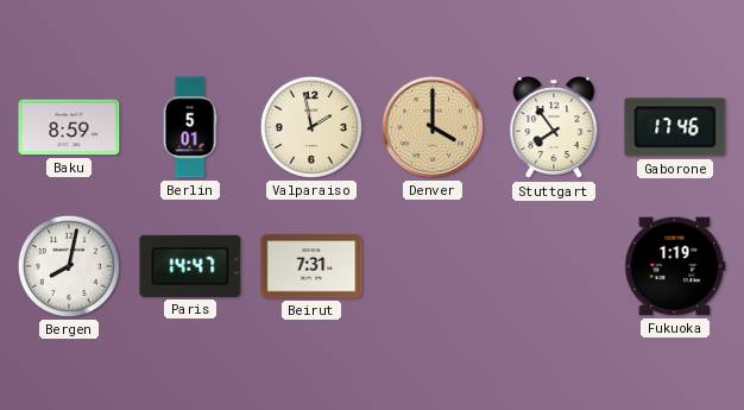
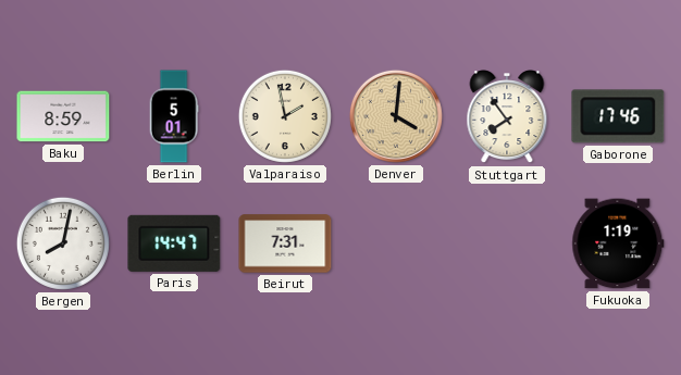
Denver: 4:00 -> 4:01
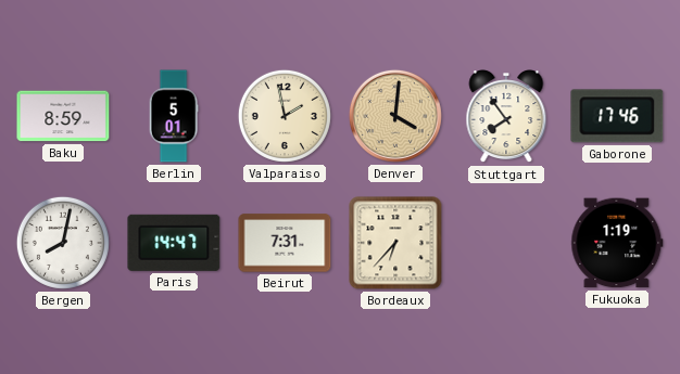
Bordeaux: none -> 6:37
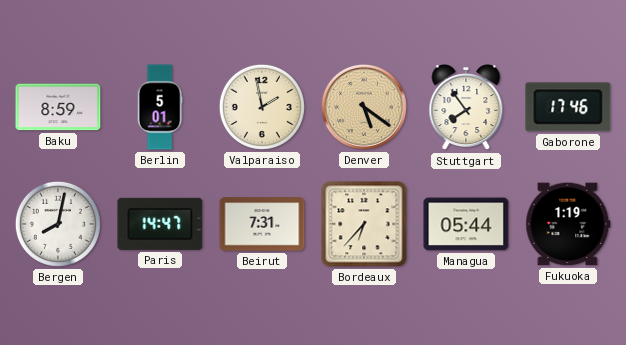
Denver: 4:01 -> 5:21
Managua: none -> 05:44
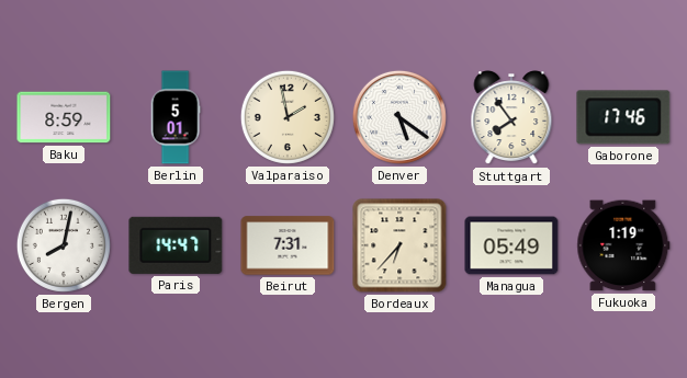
Denver dial: champagne -> white
Managua: 05:44 -> 05:49
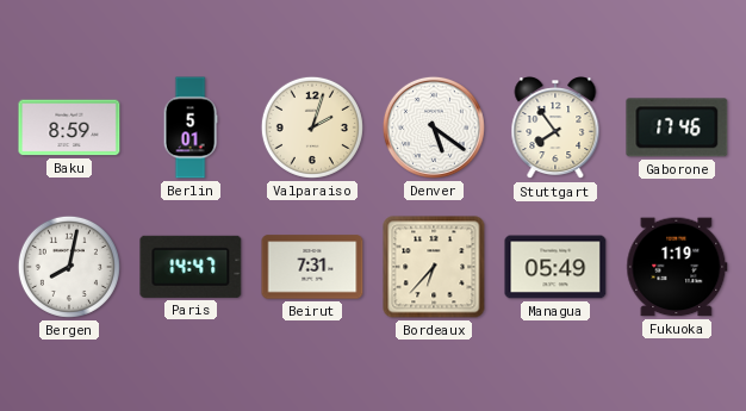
Valparaiso: 1:58 -> 2:03
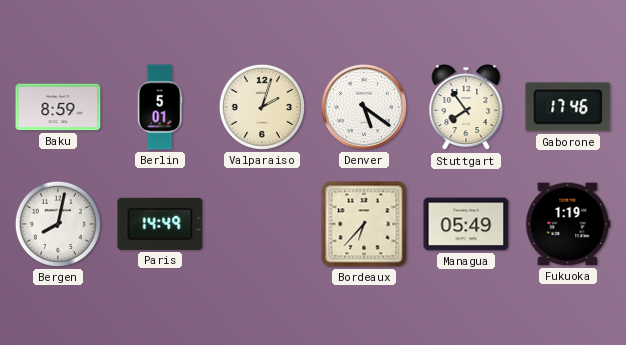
Paris: 14:47 -> 14:49
Beirut: 7:31 -> none
